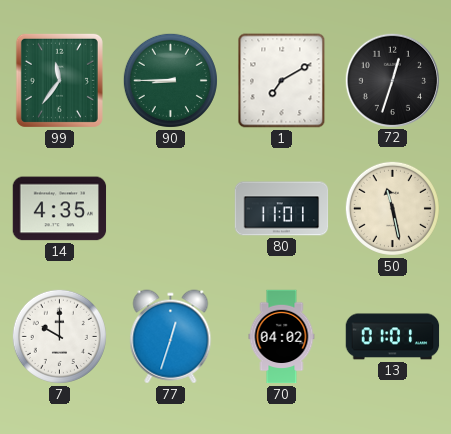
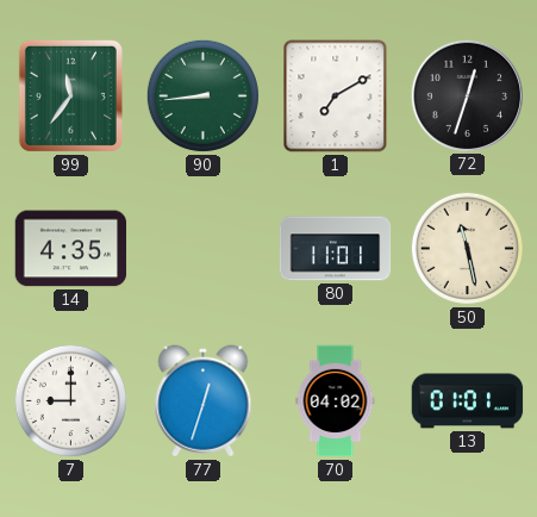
90: 8:45 -> 8:44
7: 10:00 -> 9:00
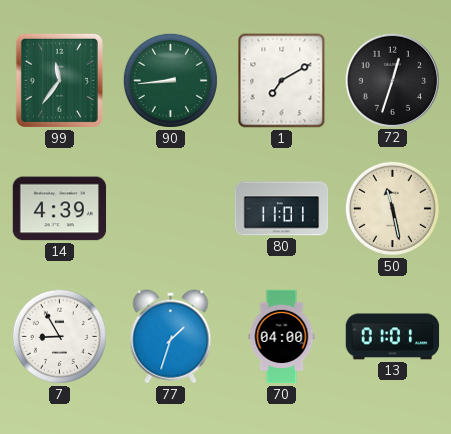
14: 4:35 -> 4:39
7: 9:00 -> 8:55
77: 12:33 -> 1:33
70: 04:02 -> 04:00
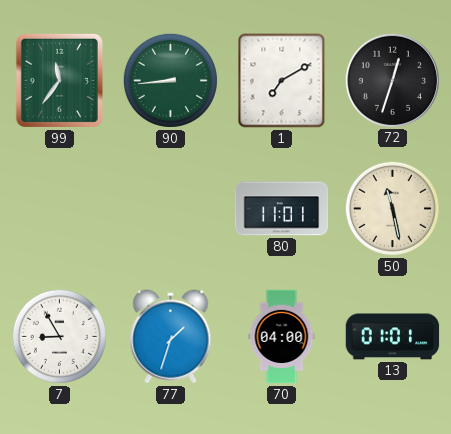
14: 4:39 -> none
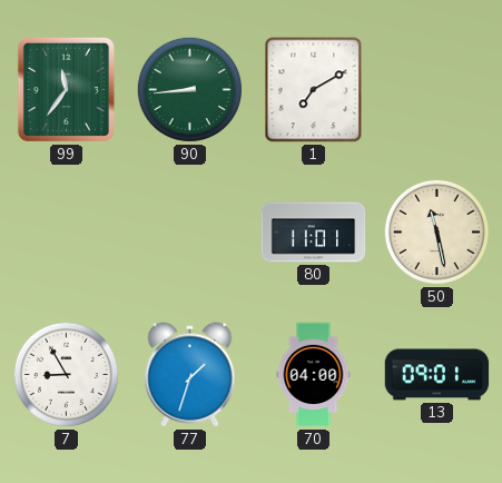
72: 12:33 -> none
13: 01:01 -> 09:01
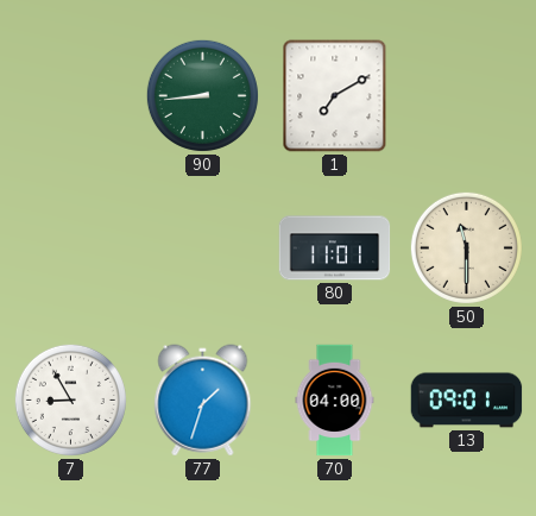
99: 11:36 -> none
50: 11:28 -> 11:30
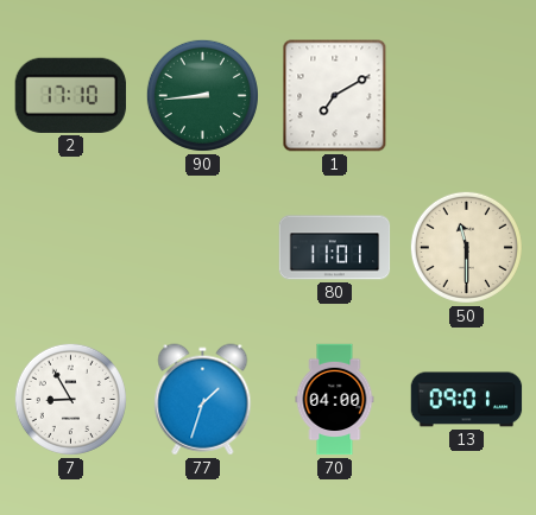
2: none -> 17:10
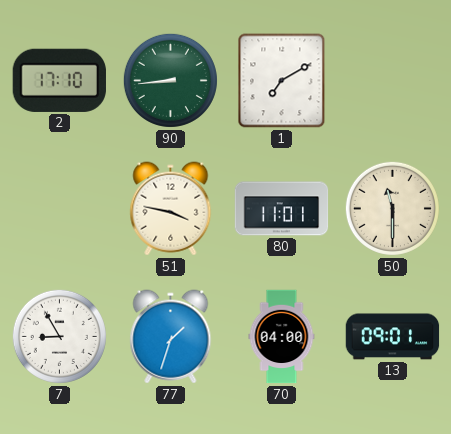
51: none -> 3:47
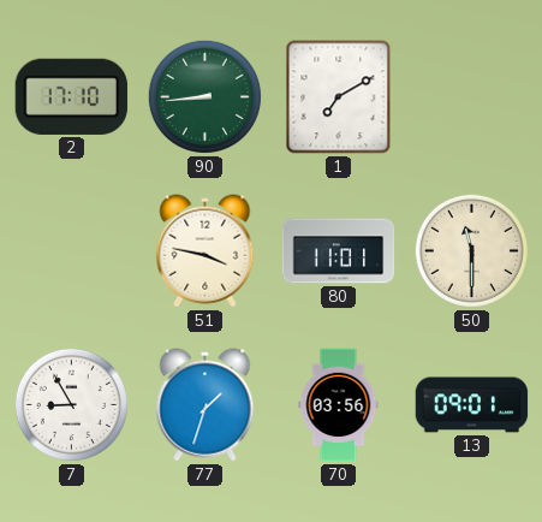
70: 04:00 -> 03:56
